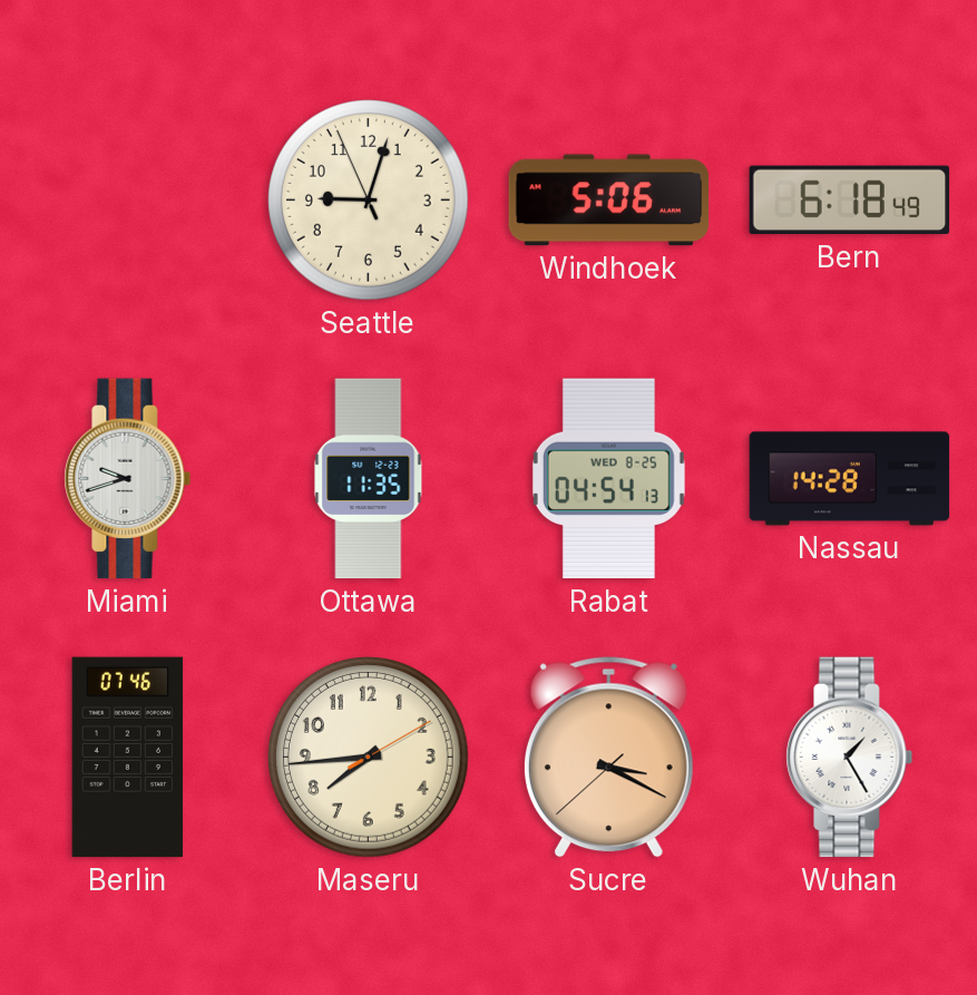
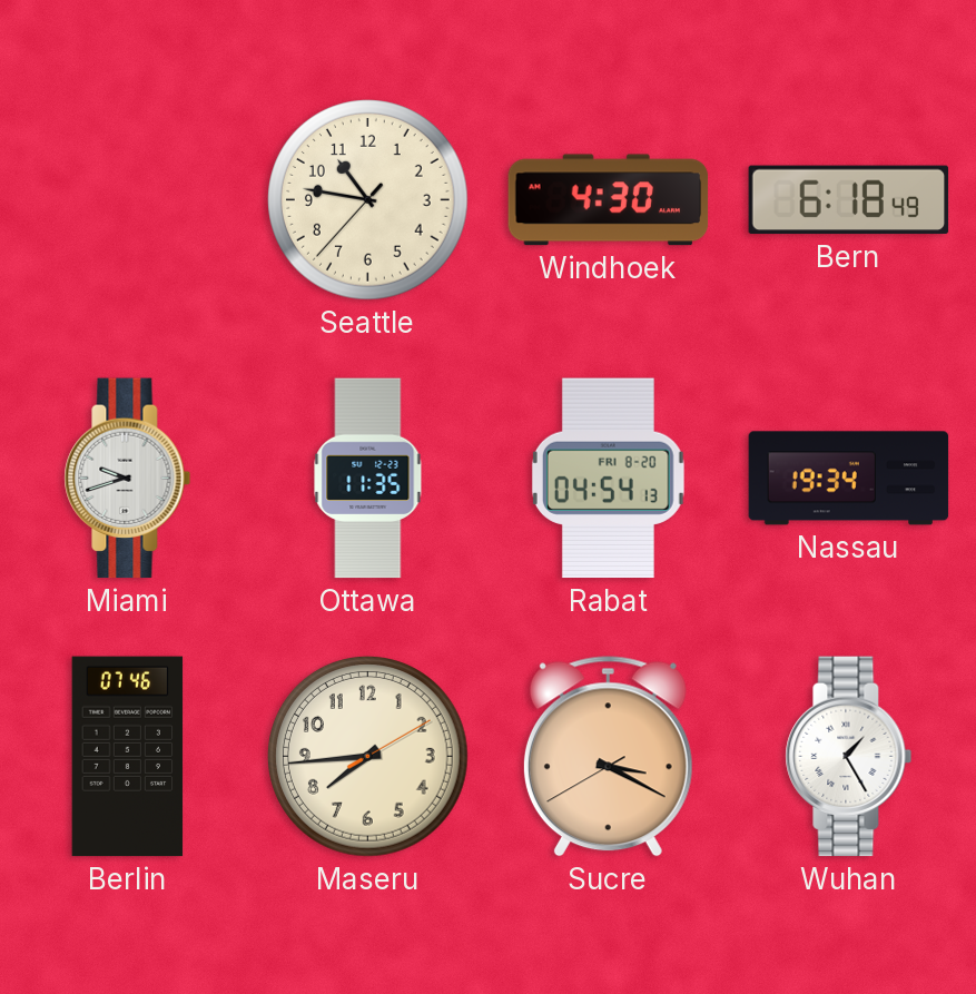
Seattle: 9:02 -> 10:46
Windhoek: 5:06 -> 4:30
Rabat date: WED 8-25 -> FRI 8-20
Nassau: 14:28 -> 19:34
Sucre: 3:19:38 -> 3:19:40
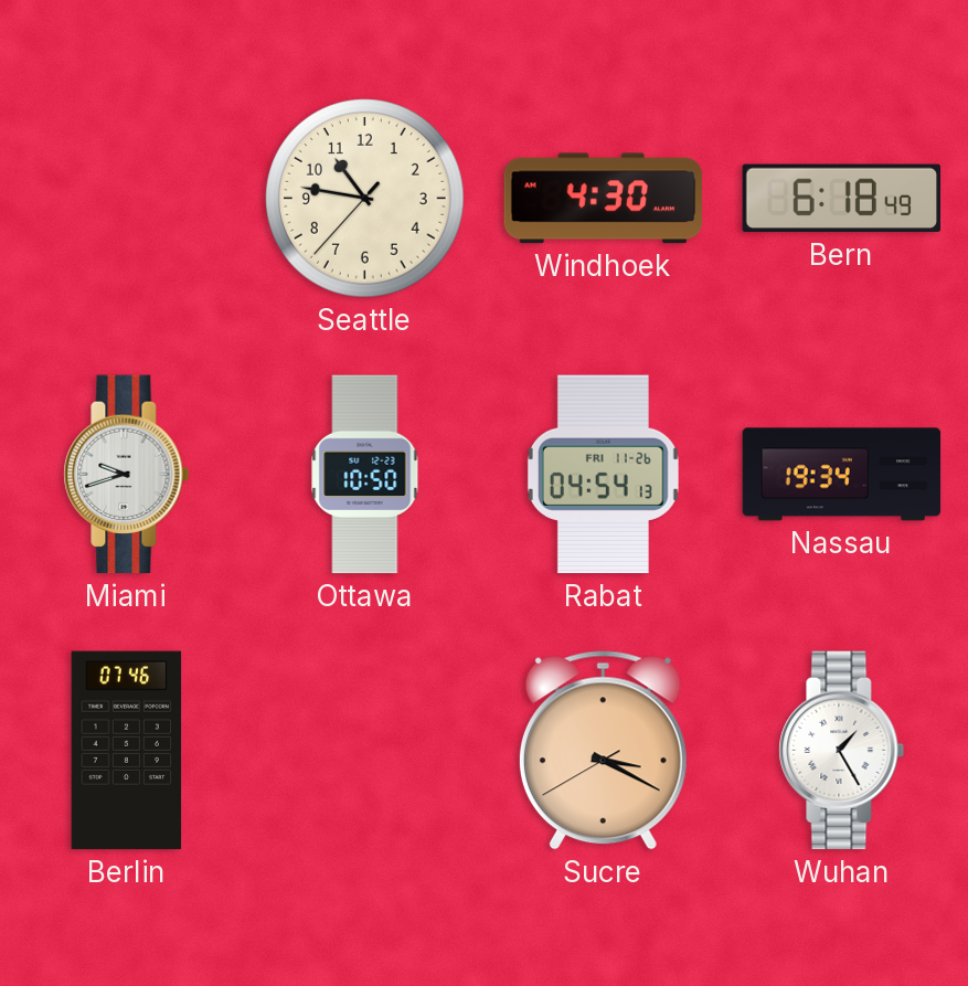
Ottawa: 11:35 -> 10:50
Rabat date: FRI 8-20 -> FRI 11-26
Maseru: 7:44 -> none
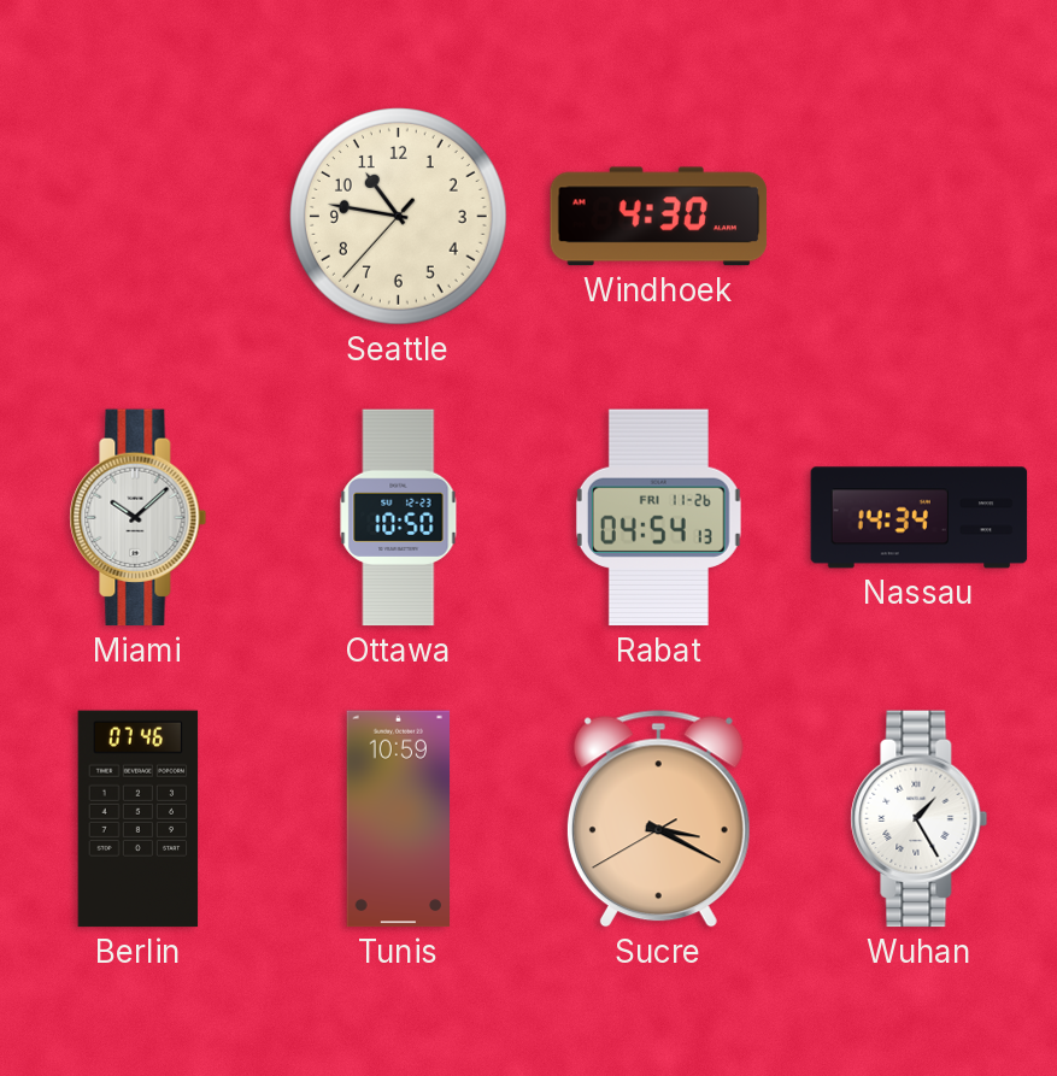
Bern: 6:18 -> none
Miami: 9:42 -> 10:08
Nassau: 19:34 -> 14:34
Tunis: none -> 10:59
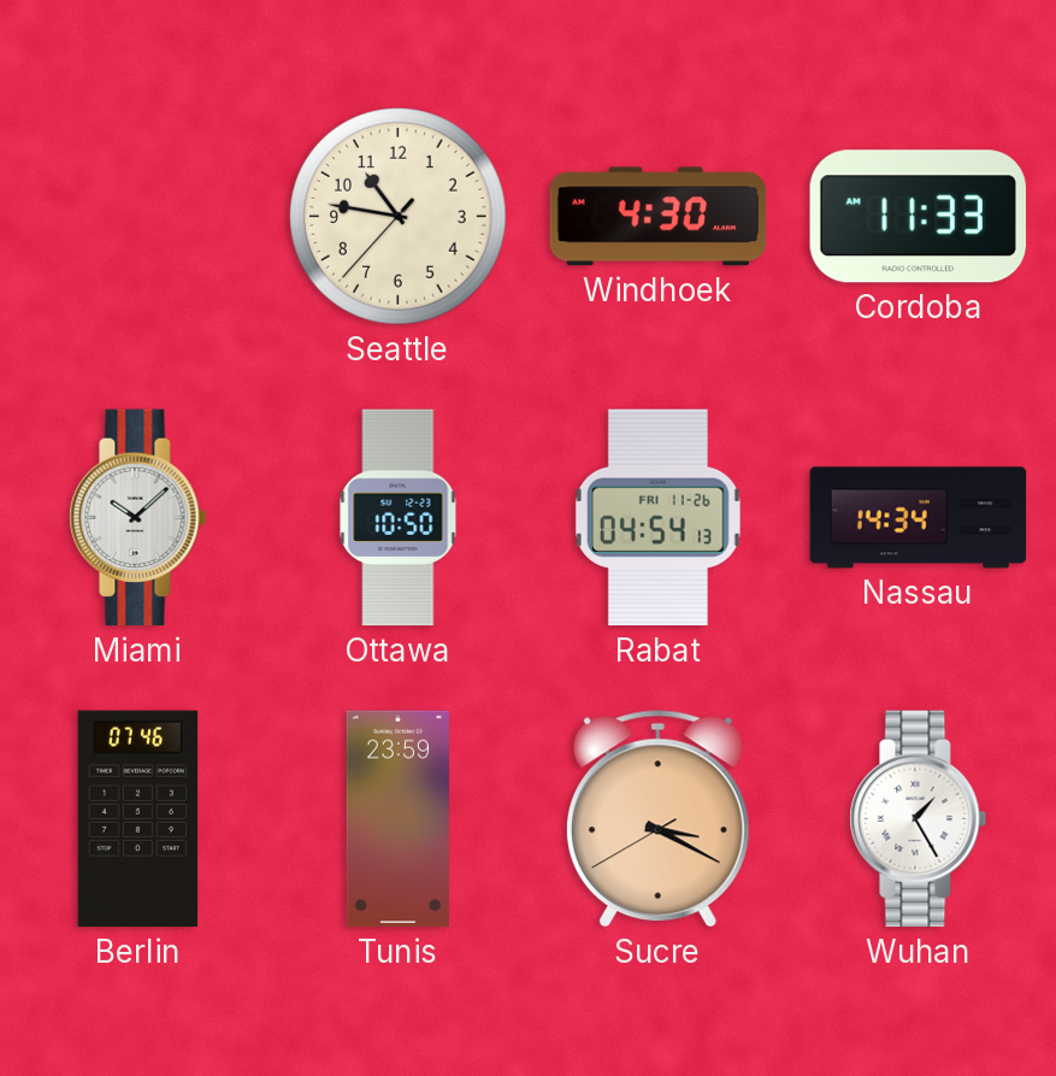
Cordoba: none -> 11:33
Tunis: 10:59 -> 23:59
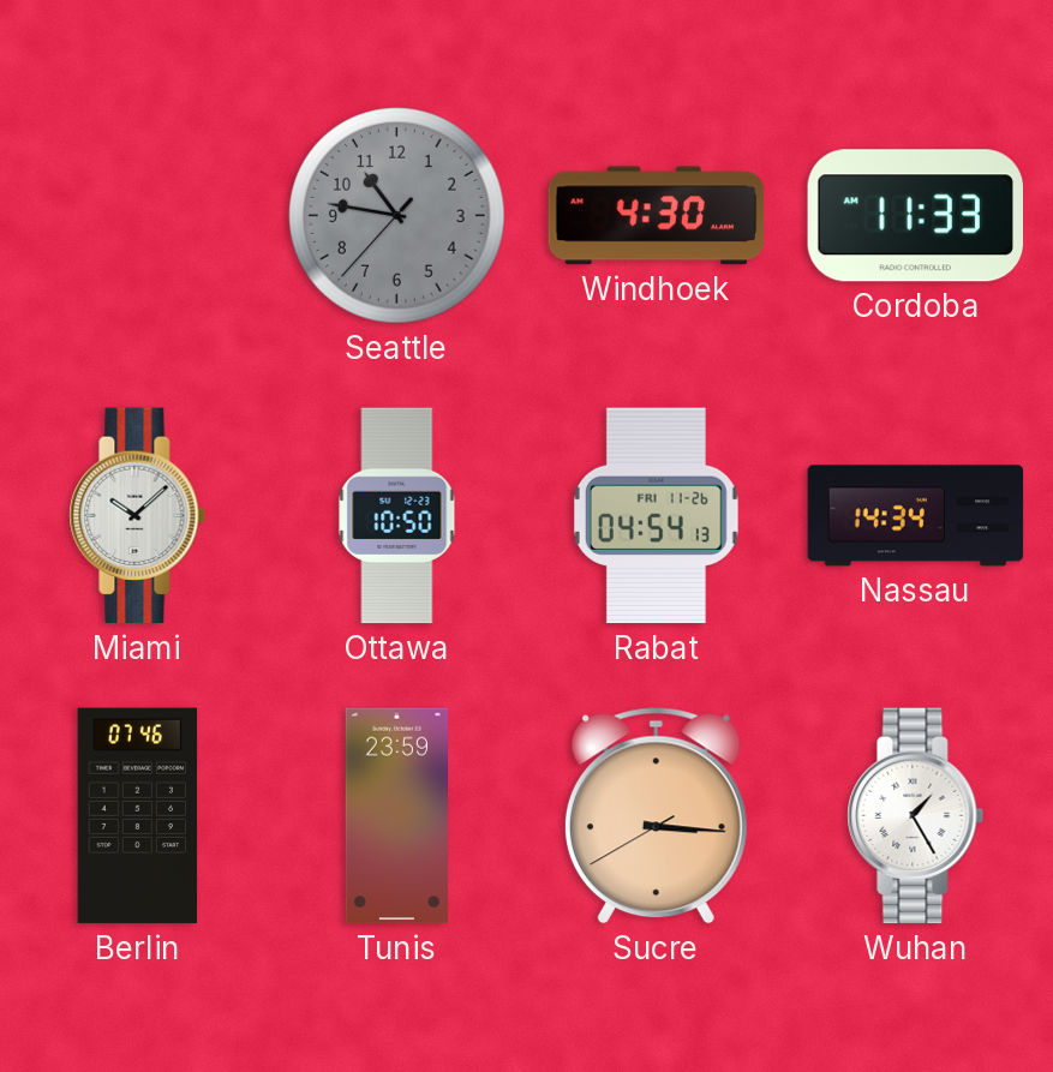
Seattle dial: cream -> grey
Sucre: 3:19 -> 3:15
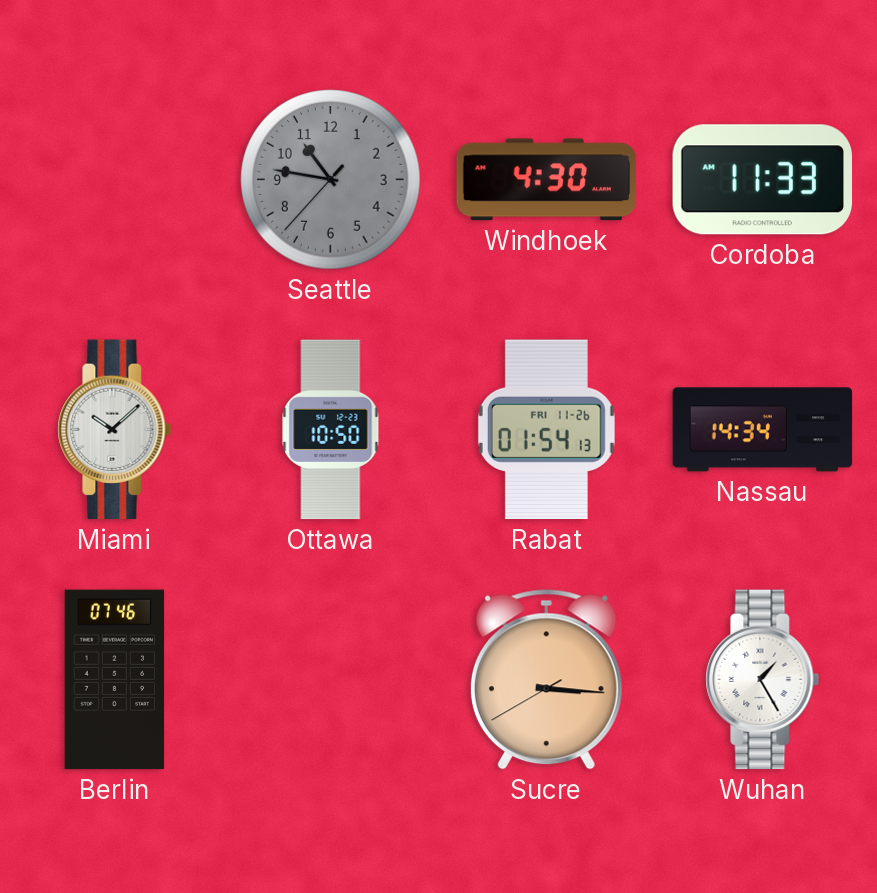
Rabat: 04:54 -> 01:54
Tunis: 23:59 -> none
